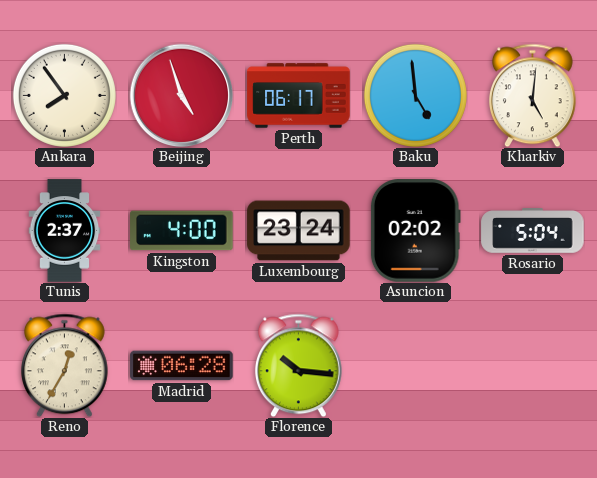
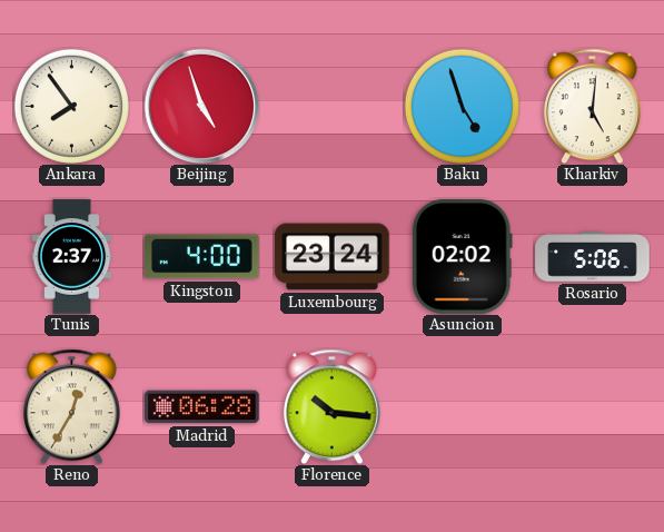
Perth: 06:17 -> none
Baku: 4:59 -> 4:57
Rosario: 5:04 -> 5:06
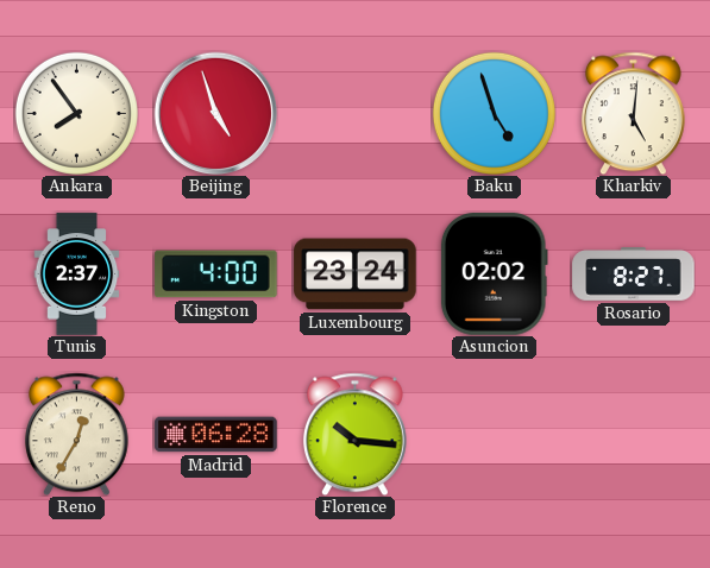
Rosario: 5:06 -> 8:27
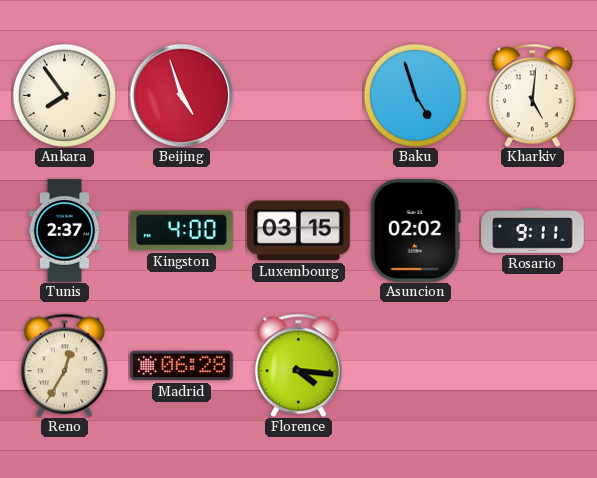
Luxembourg: 23:24 -> 03:15
Rosario: 8:27 -> 9:11
Florence: 10:16 -> 4:16
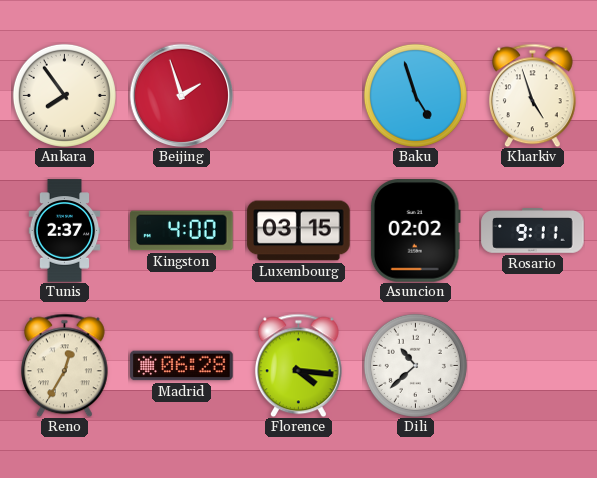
Beijing: 4:57 -> 1:57
Kharkiv: 5:01 -> 4:57
Dili: none -> 10:38
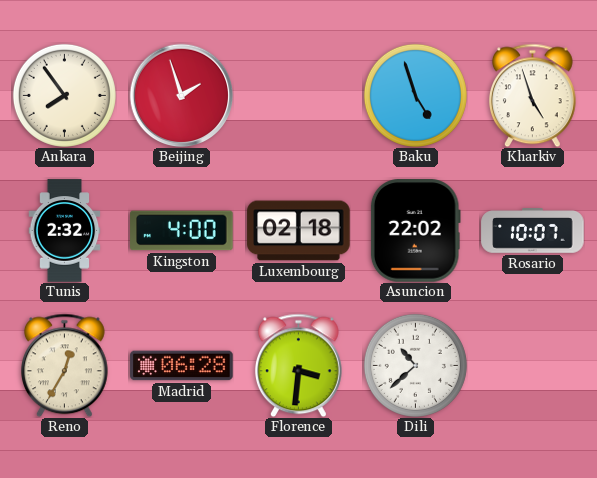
Tunis: 2:37 -> 2:32
Luxembourg: 03:15 -> 02:18
Asuncion: 02:02 -> 22:02
Rosario: 9:11 -> 10:07
Florence: 4:16 -> 3:31
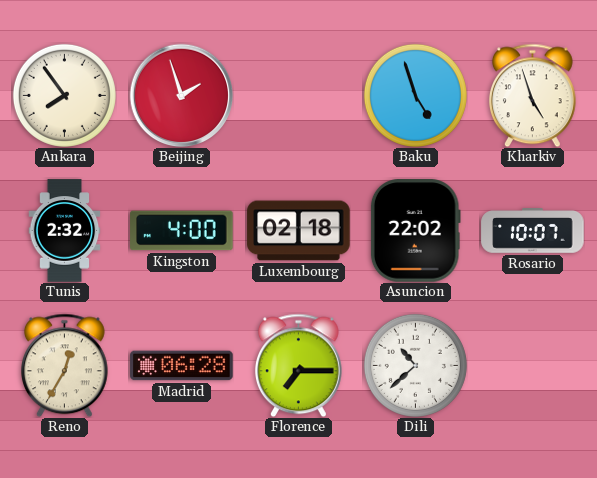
Florence: 3:31 -> 7:15
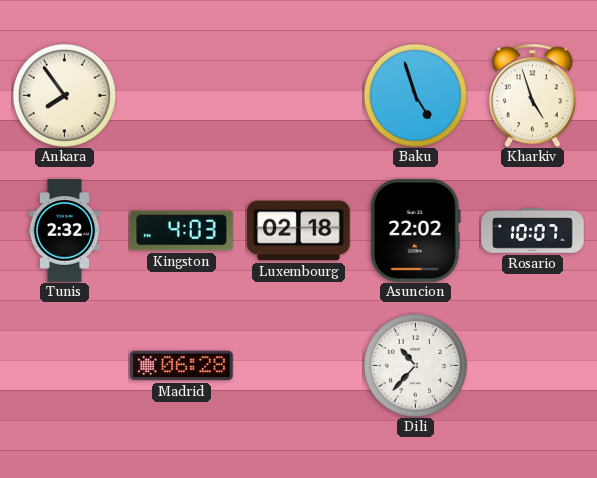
Beijing: 1:57 -> none
Kingston: 4:00 -> 4:03
Reno: 12:35 -> none
Florence: 7:15 -> none
Dili: 10:38 -> 10:37
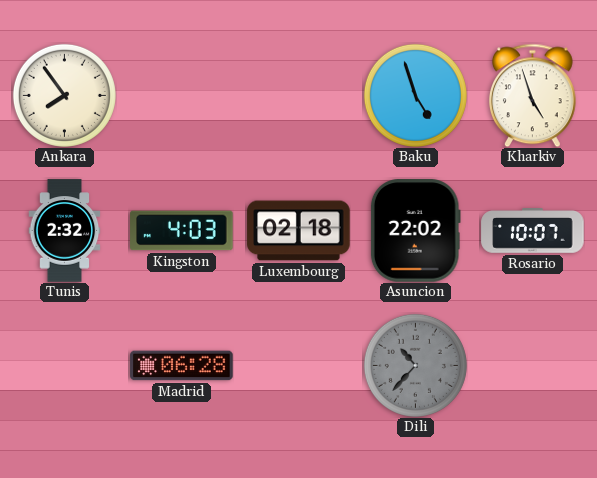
Dili dial: white -> grey
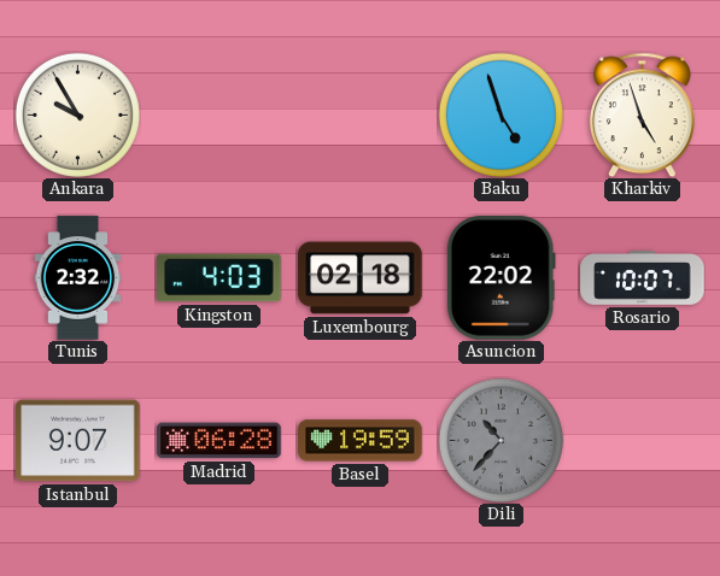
Ankara: 7:54 -> 9:55
Istanbul: none -> 9:07
Basel: none -> 19:59
